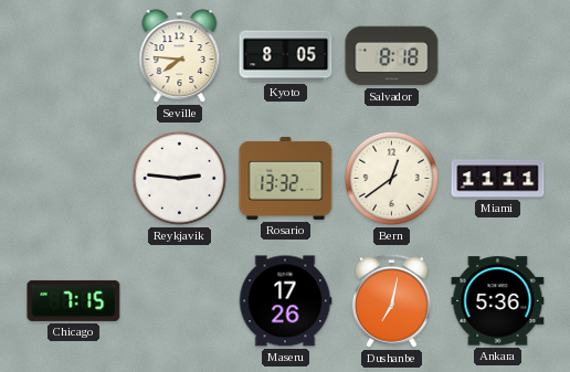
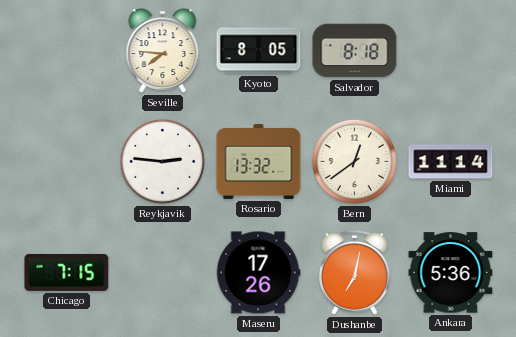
Miami: 11:11 -> 11:14
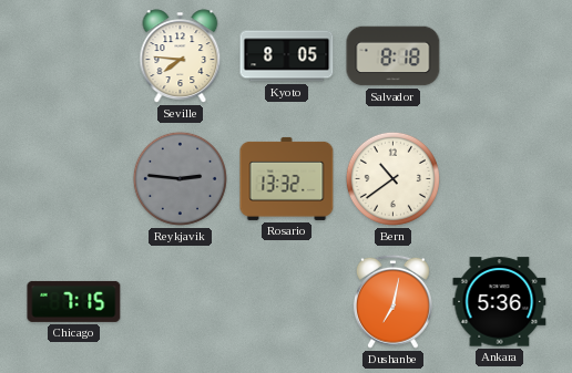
Reykjavik dial: white -> grey
Bern: 12:39 -> 10:39
Miami: 11:14 -> none
Maseru: 17:26 -> none
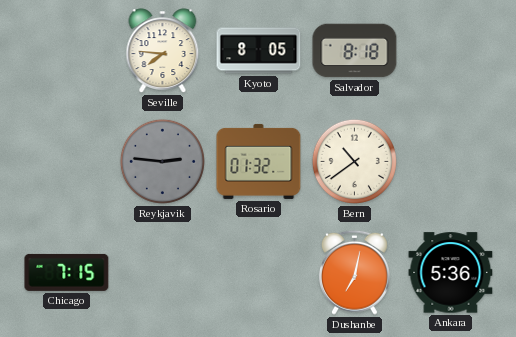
Rosario: 13:32 -> 01:32
